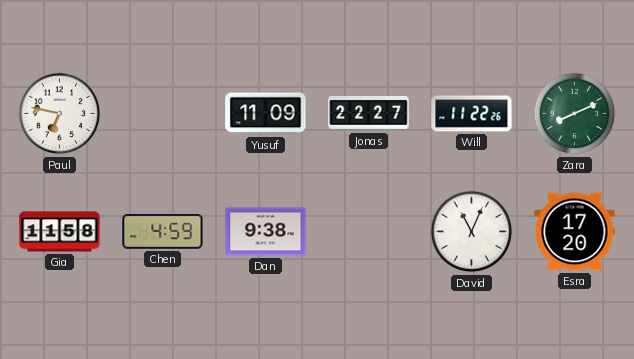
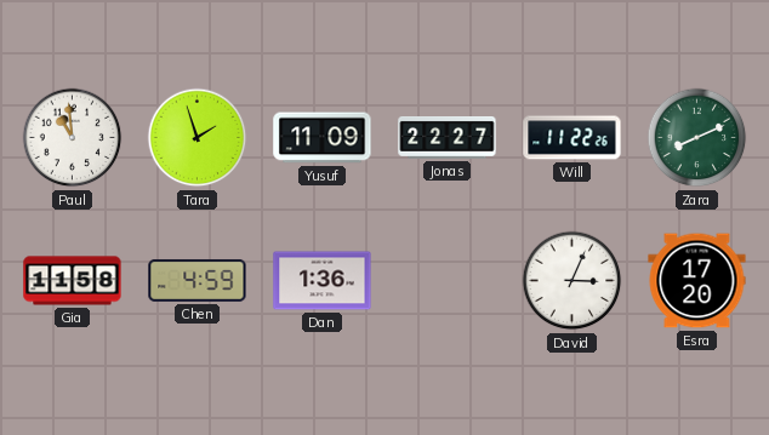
Paul: 6:47 -> 10:59
Tara: none -> 1:57
Dan: 9:38 -> 1:36
David: 11:04 -> 3:04
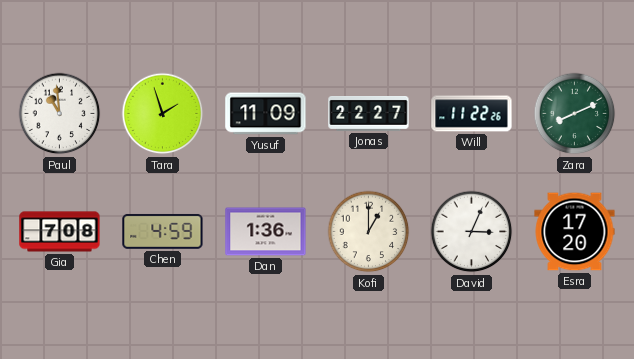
Gia: 11:58 -> 7:08
Kofi: none -> 1:00
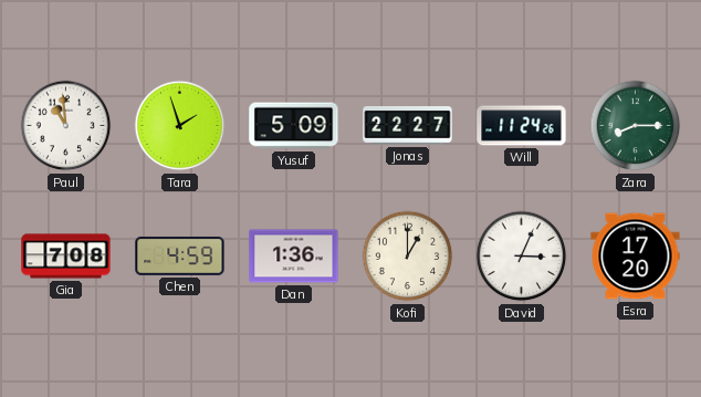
Yusuf: 11:09 -> 5:09
Will: 11:22 -> 11:24
Zara: 8:11 -> 8:15
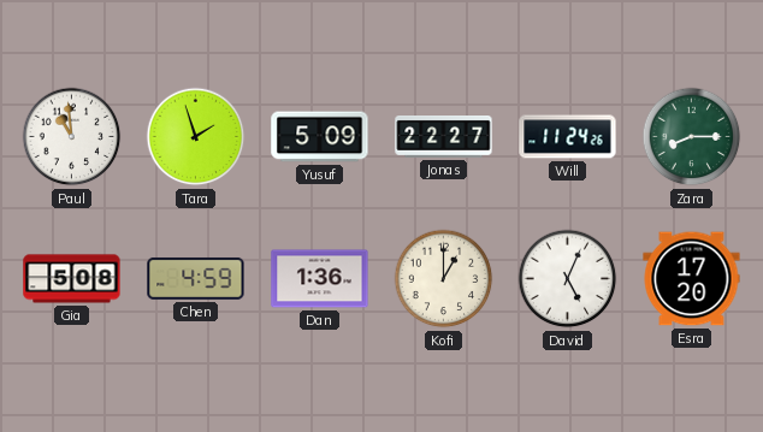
Gia: 7:08 -> 5:08
David: 3:04 -> 5:04
